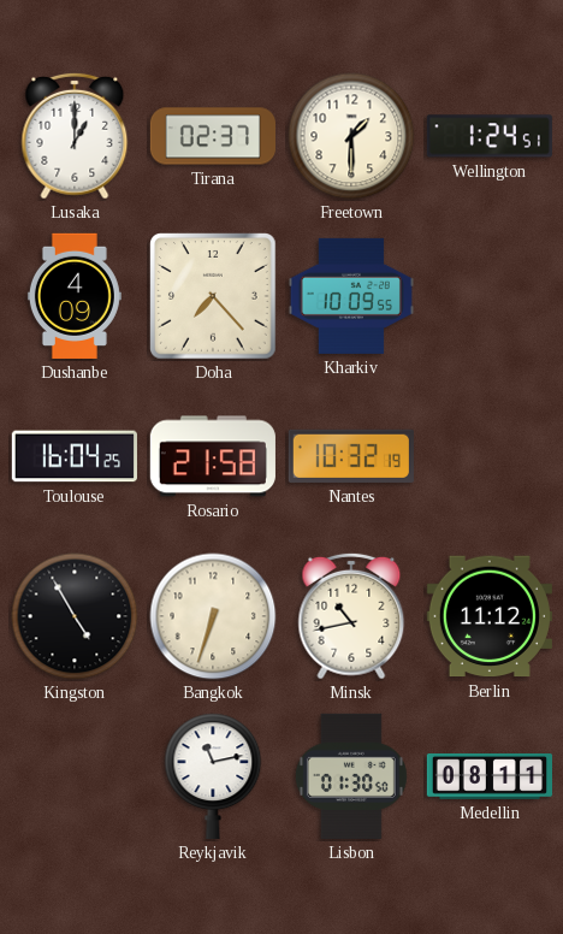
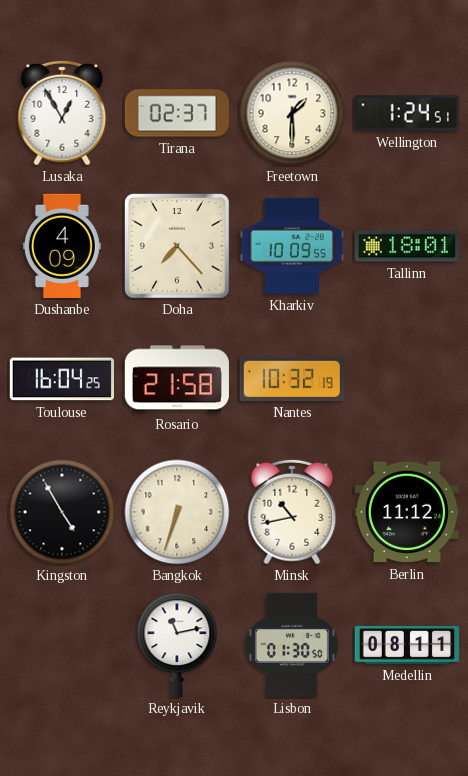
Lusaka: 1:00 -> 12:55
Tallinn: none -> 18:01
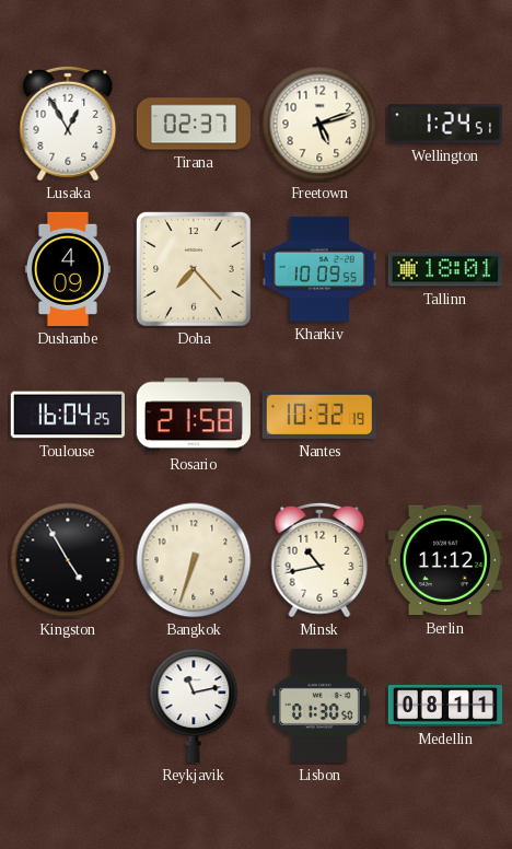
Freetown: 1:30 -> 5:12
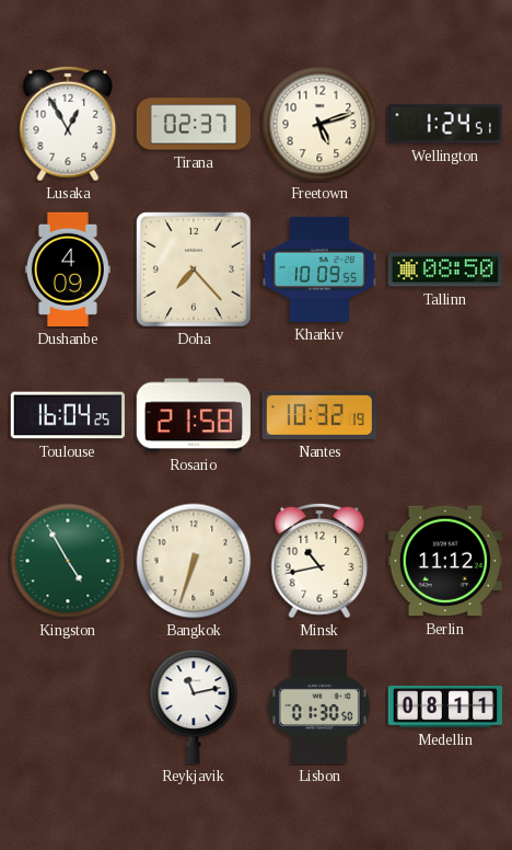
Tallinn: 18:01 -> 08:50
Kingston dial: black -> green
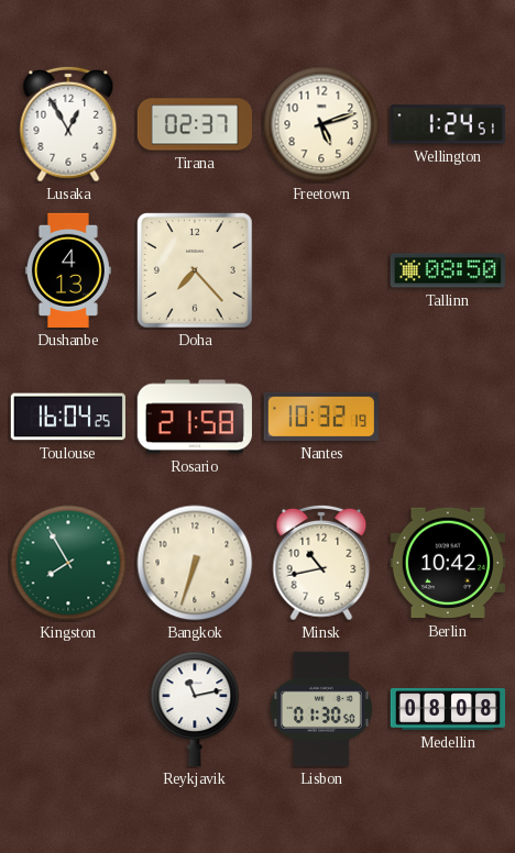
Dushanbe: 4:09 -> 4:13
Kharkiv: 10:09 -> none
Kingston: 4:55 -> 7:55
Berlin: 11:12 -> 10:42
Medellin: 08:11 -> 08:08
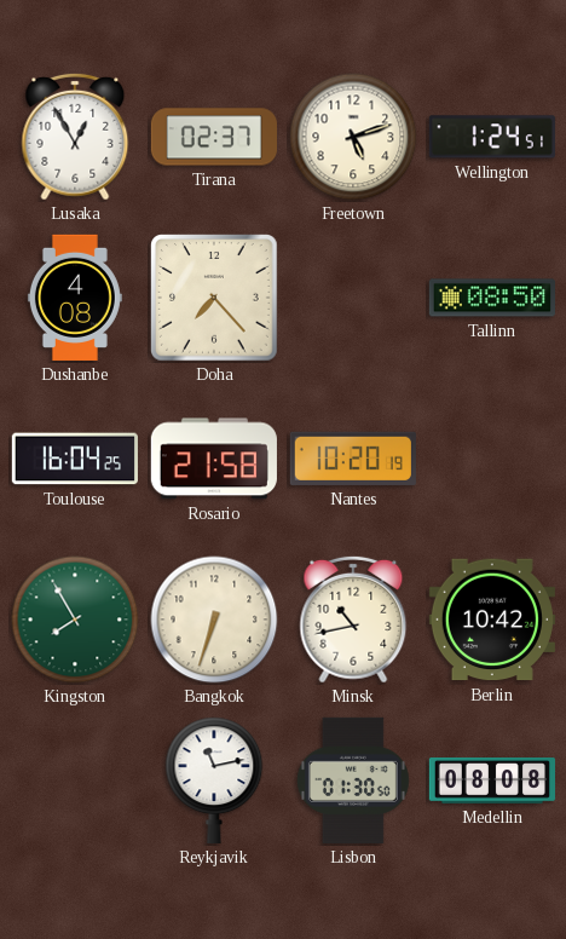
Dushanbe: 4:13 -> 4:08
Nantes: 10:32 -> 10:20
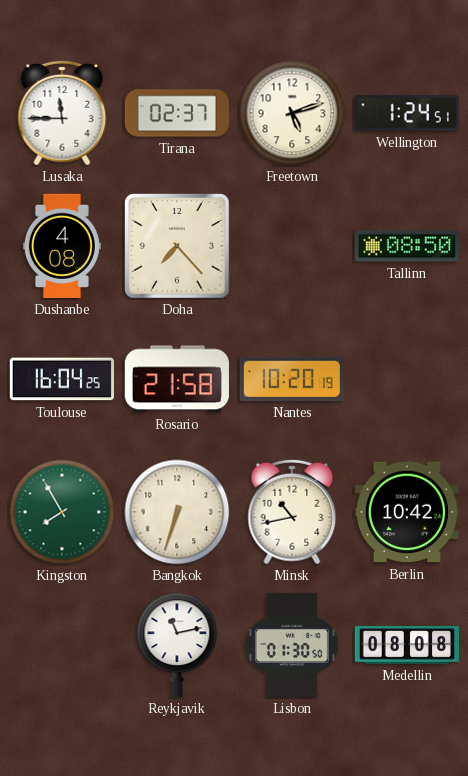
Lusaka: 12:55 -> 11:45
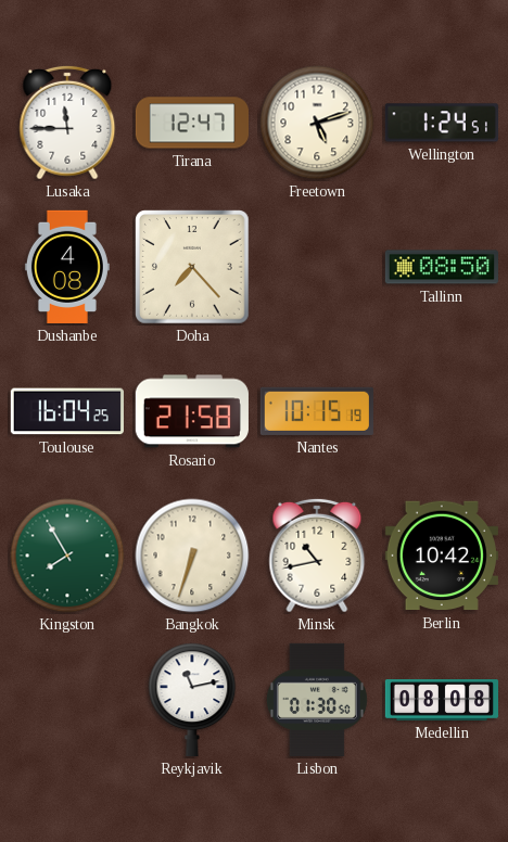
Tirana: 02:37 -> 12:47
Nantes: 10:20 -> 10:15
